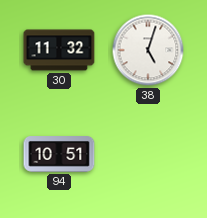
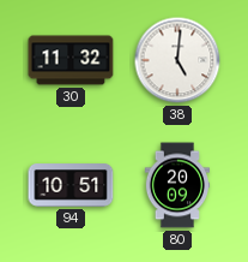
38: 5:03 -> 5:01
80: none -> 20:09
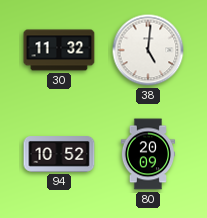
94: 10:51 -> 10:52
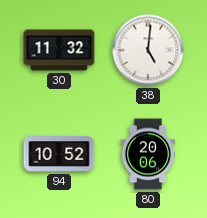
80: 20:09 -> 20:06
